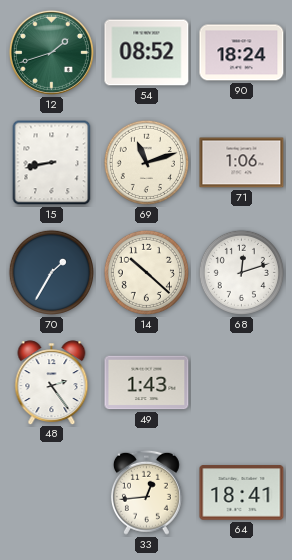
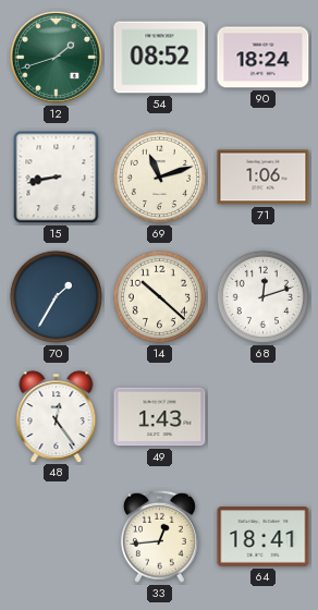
48: 2:24 -> 12:24
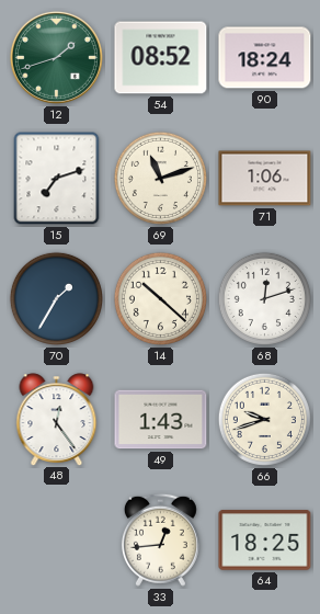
15: 8:43 -> 7:12
66: none -> 9:42
64: 18:41 -> 18:25
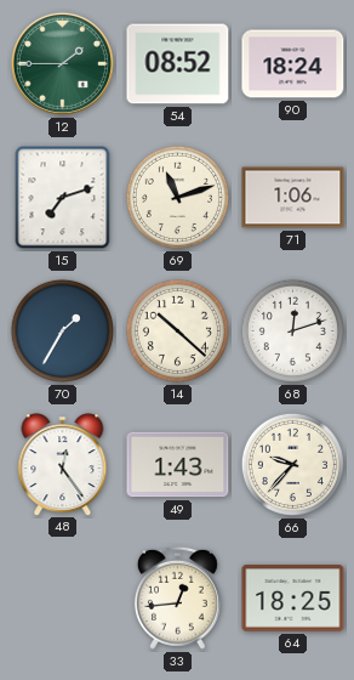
12: 1:42 -> 1:45
66: 9:42 -> 9:37
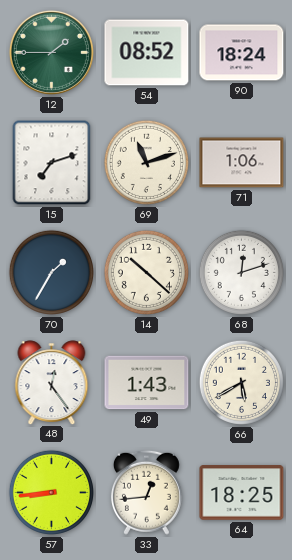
66: 9:37 -> 5:40
57: none -> 8:44
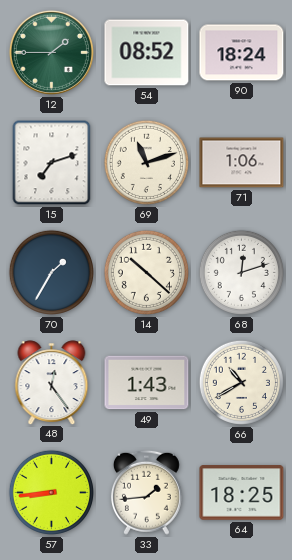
66: 5:40 -> 10:40
33: 12:44 -> 1:44
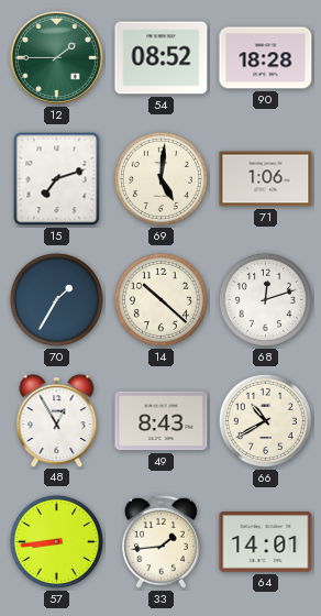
90: 18:24 -> 18:28
69: 11:12 -> 5:01
48: 12:24 -> 12:55
49: 1:43 -> 8:43
64: 18:25 -> 14:01
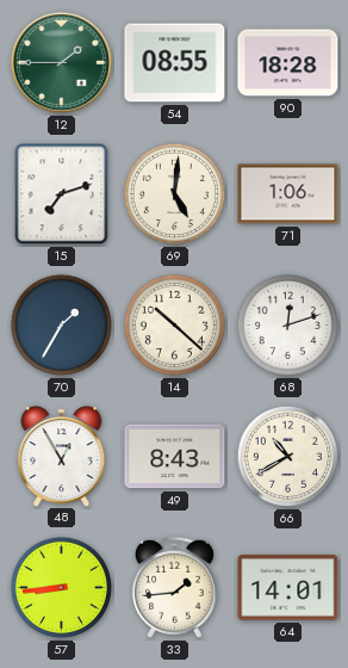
54: 08:52 -> 08:55
